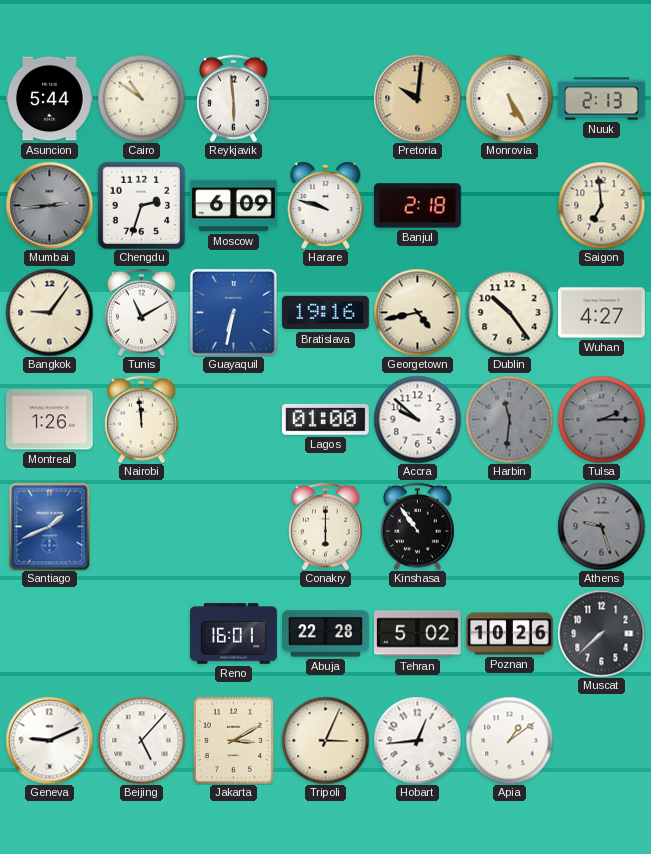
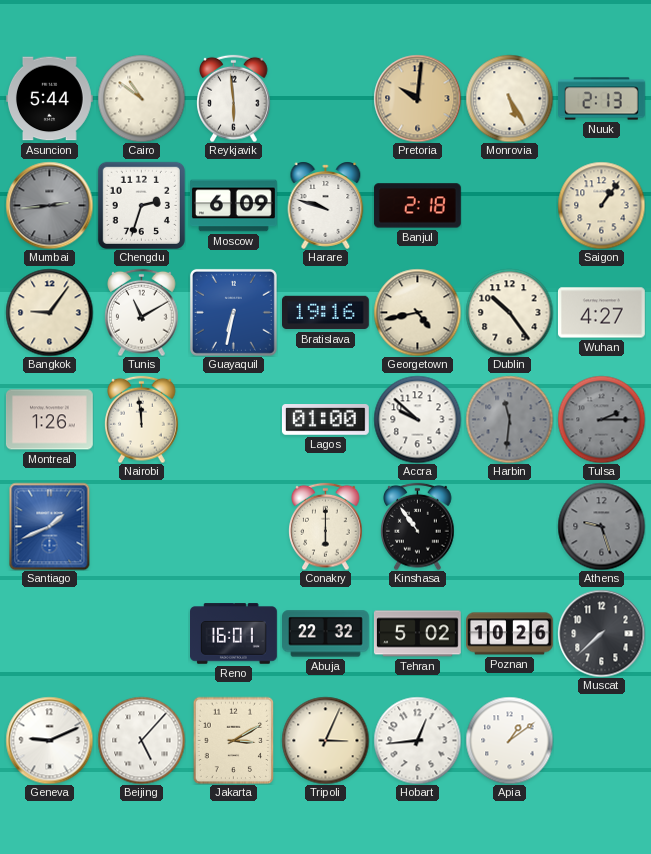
Saigon: 6:59 -> 1:06
Abuja: 22:28 -> 22:32
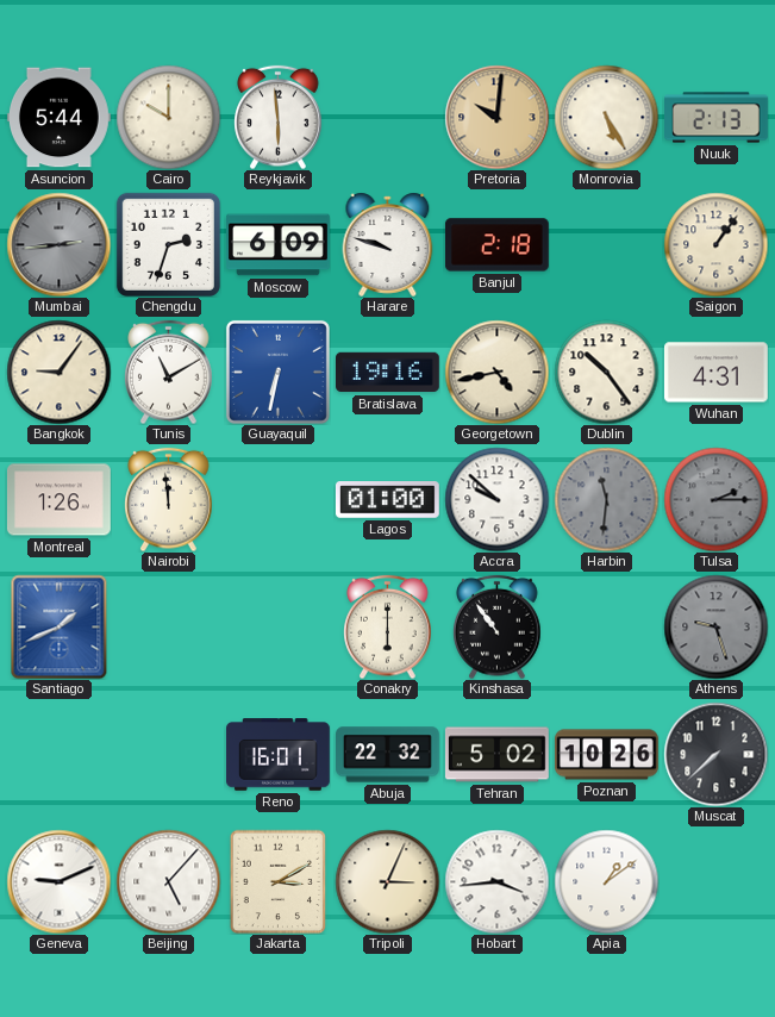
Cairo: 10:51 -> 10:00
Wuhan: 4:27 -> 4:31
Hobart: 12:44 -> 3:44
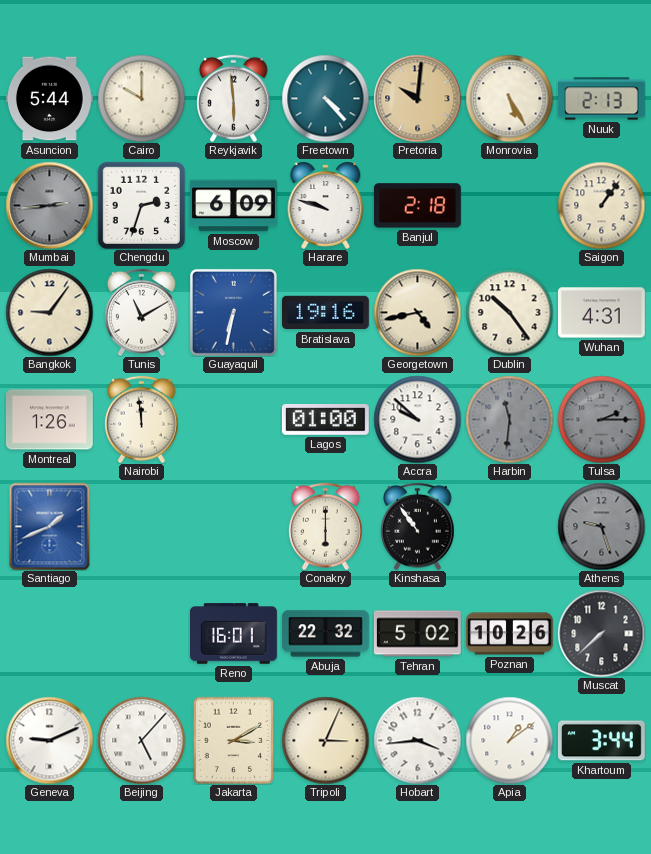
Freetown: none -> 4:23
Khartoum: none -> 3:44
